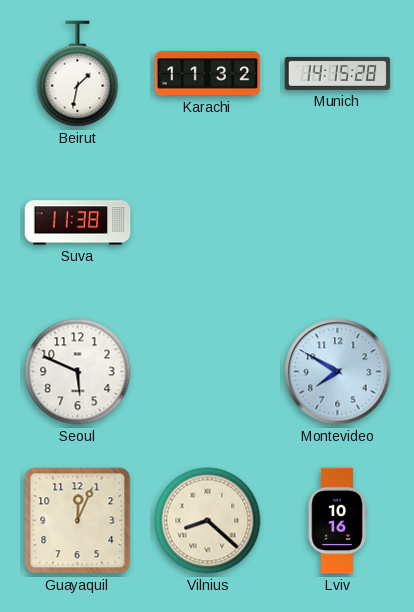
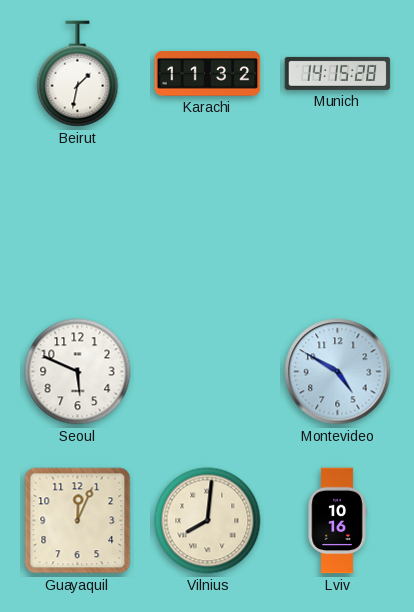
Suva: 11:38 -> none
Montevideo: 7:50 -> 4:50
Vilnius: 8:22 -> 8:01
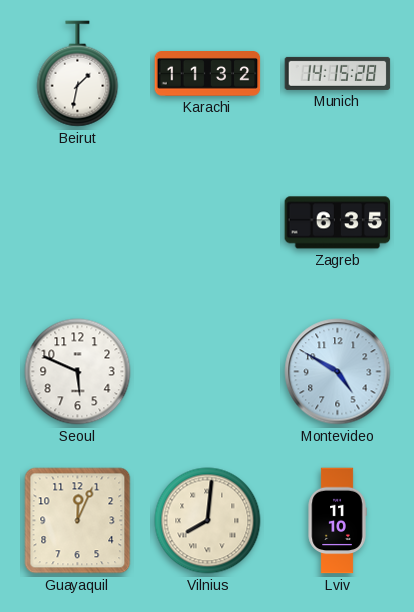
Zagreb: none -> 6:35
Lviv: 10:16 -> 11:10
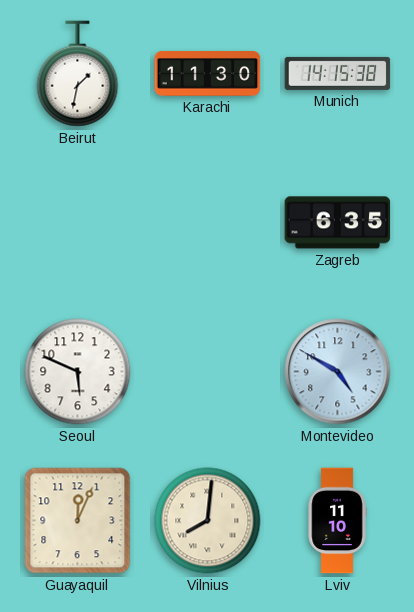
Karachi: 11:32 -> 11:30
Munich: 14:15:28 -> 14:15:38
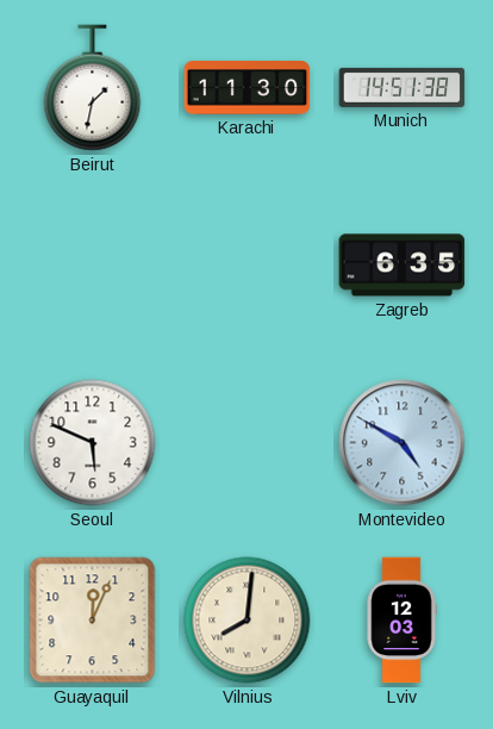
Munich: 14:15 -> 14:51
Lviv: 11:10 -> 12:03
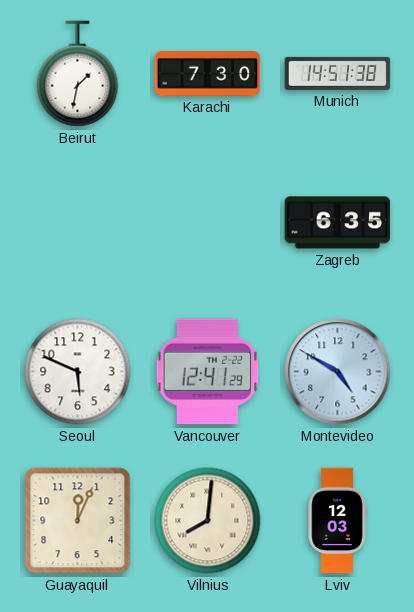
Karachi: 11:30 -> 7:30
Vancouver: none -> 12:41
